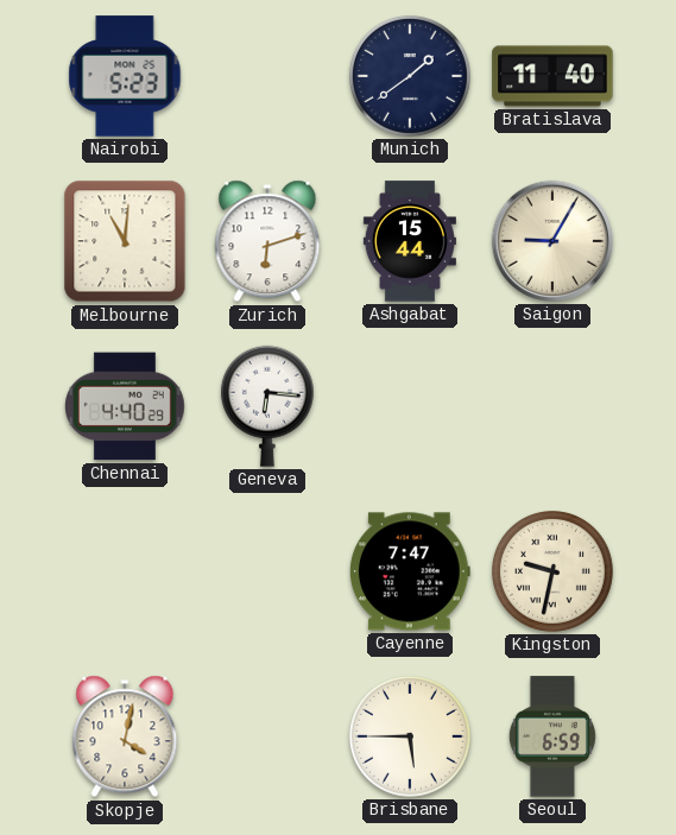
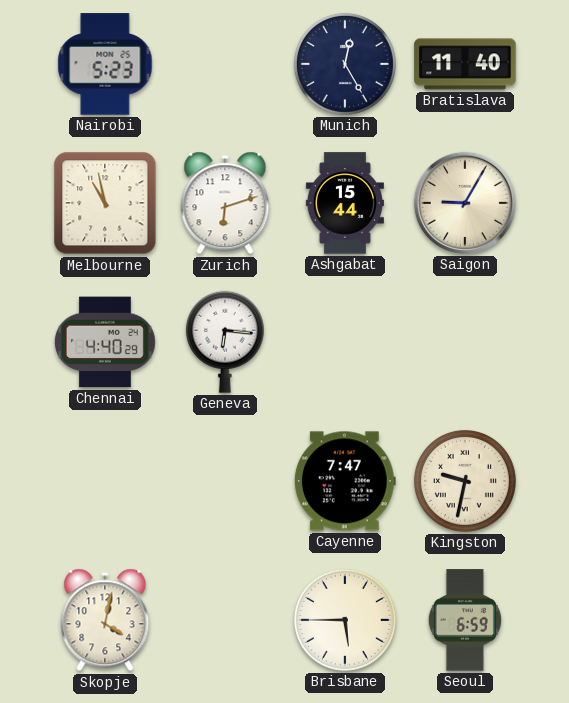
Munich: 1:39 -> 12:25
Melbourne: 11:01 -> 10:58
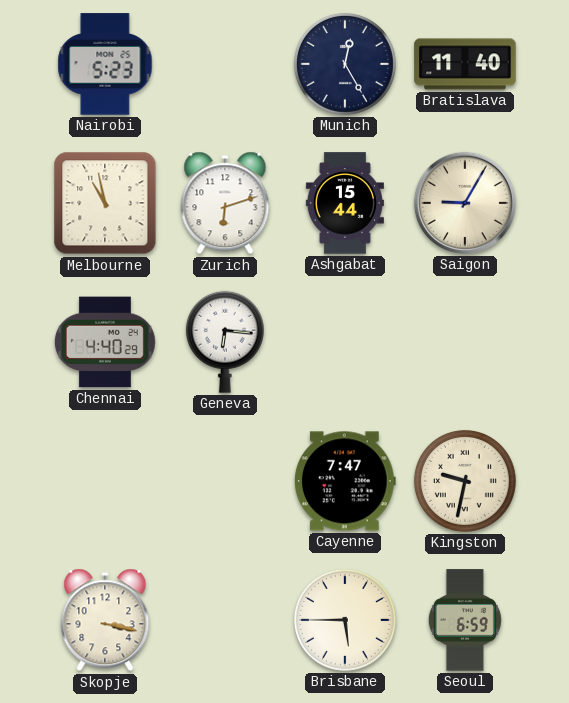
Skopje: 4:02 -> 3:17
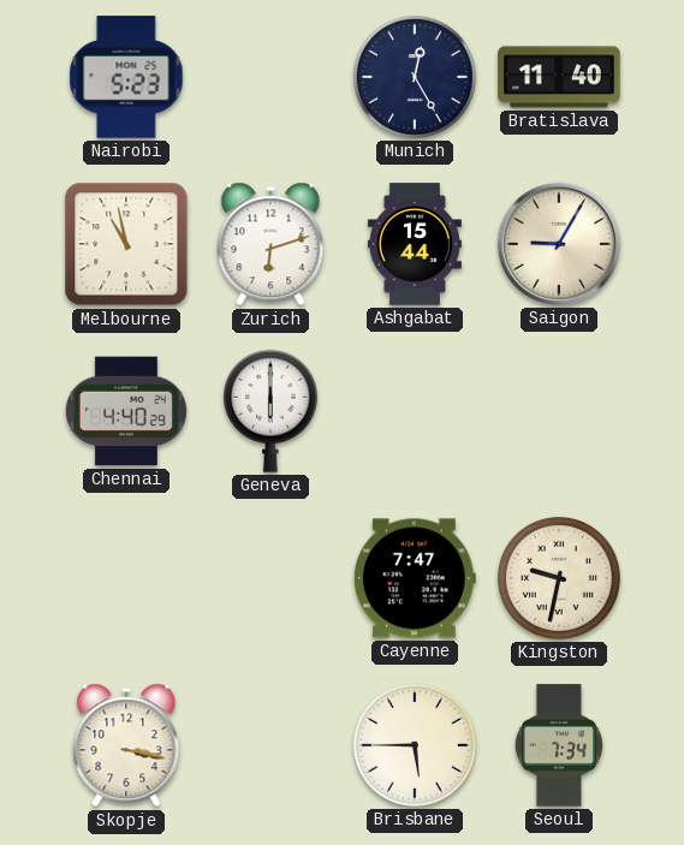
Geneva: 6:16 -> 6:00
Seoul: 6:59 -> 7:34
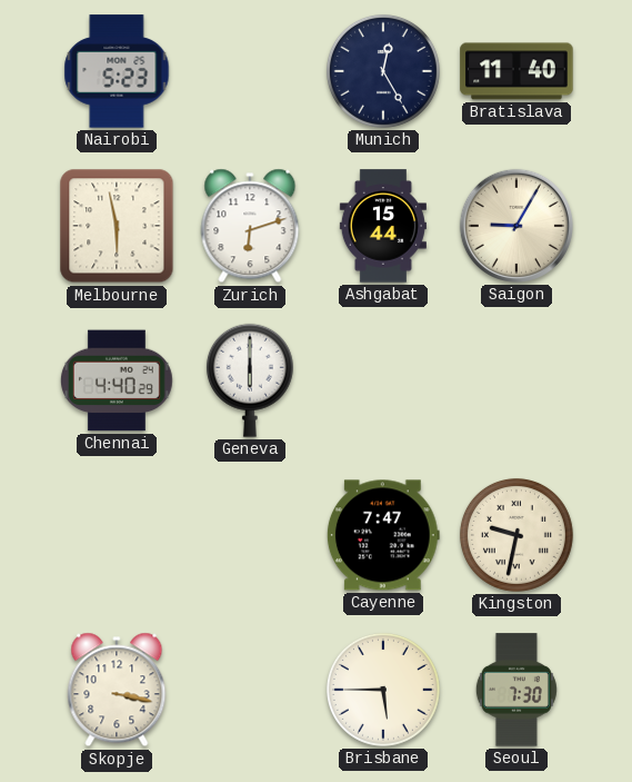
Melbourne: 10:58 -> 5:58
Seoul: 7:34 -> 7:30
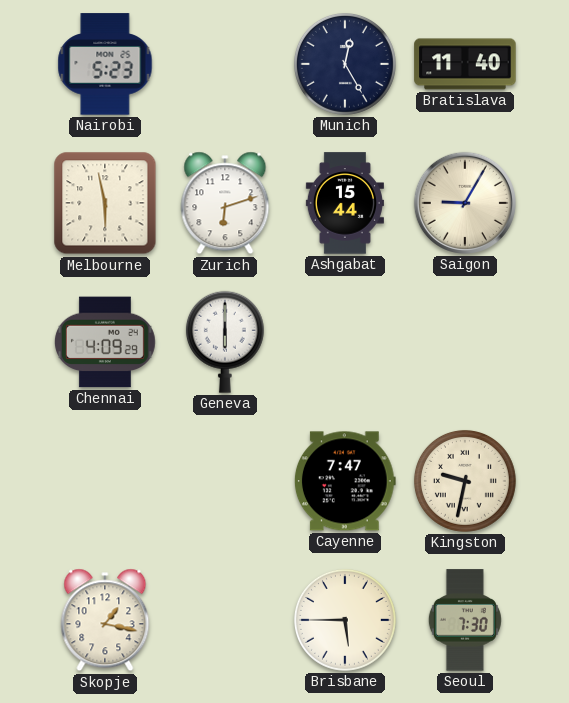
Chennai: 4:40 -> 4:09
Skopje: 3:17 -> 1:17
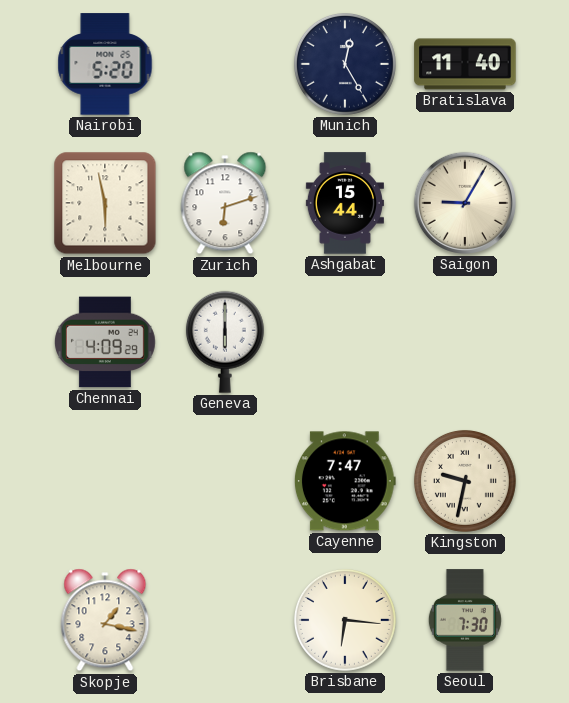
Nairobi: 5:23 -> 5:20
Brisbane: 5:45 -> 6:16
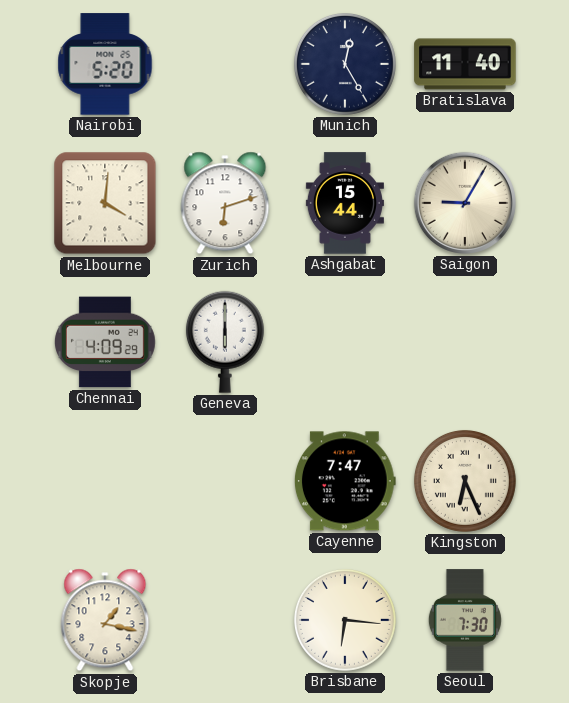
Melbourne: 5:58 -> 4:01
Kingston: 9:32 -> 6:26
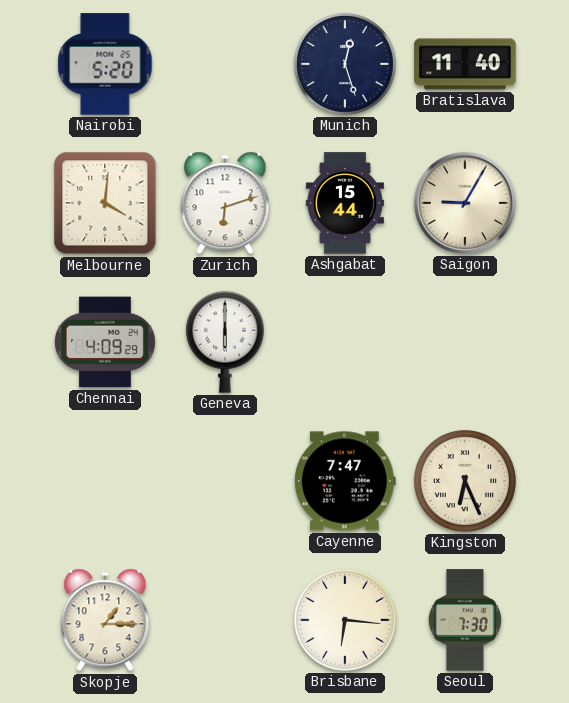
Munich: 12:25 -> 12:27
Skopje: 1:17 -> 1:15
